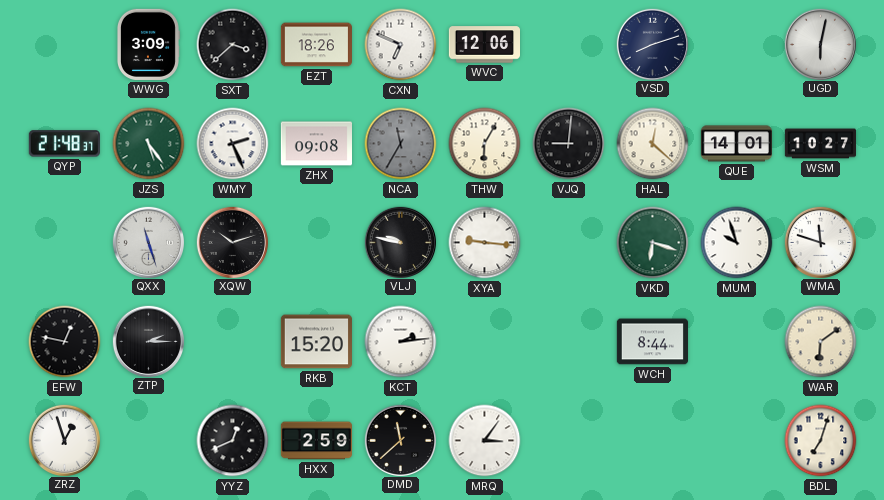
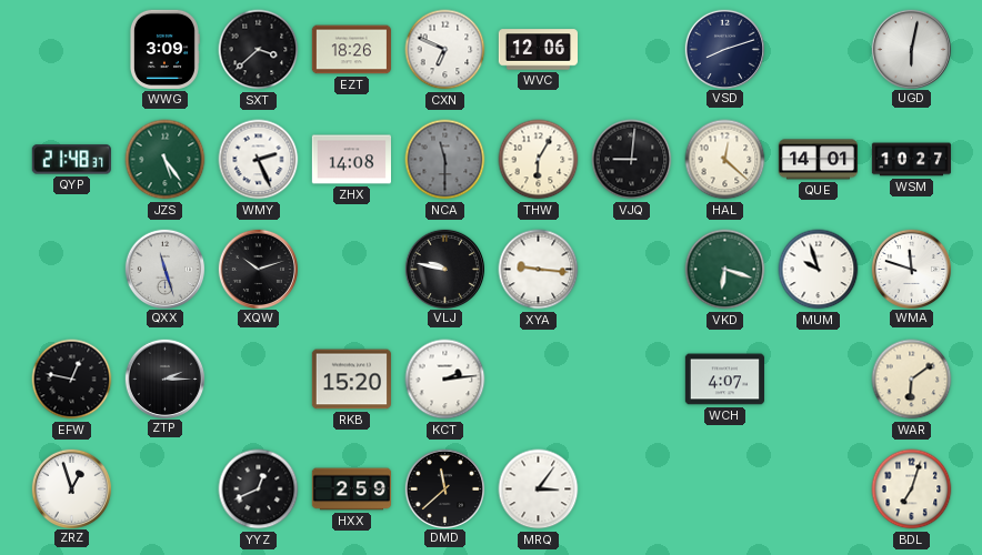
ZHX: 09:08 -> 14:08
NCA: 11:35 -> 11:30
WCH: 8:44 -> 4:07
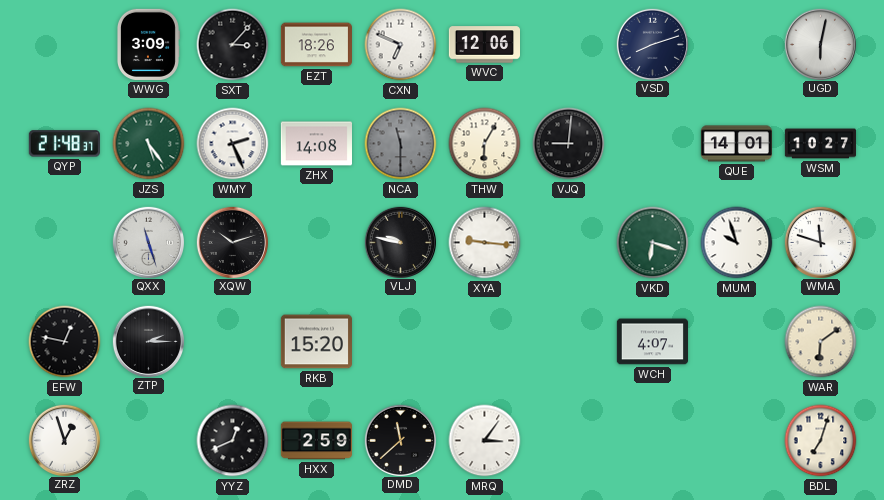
SXT: 3:38 -> 3:07
HAL: 12:22 -> none
KCT: 2:14 -> none
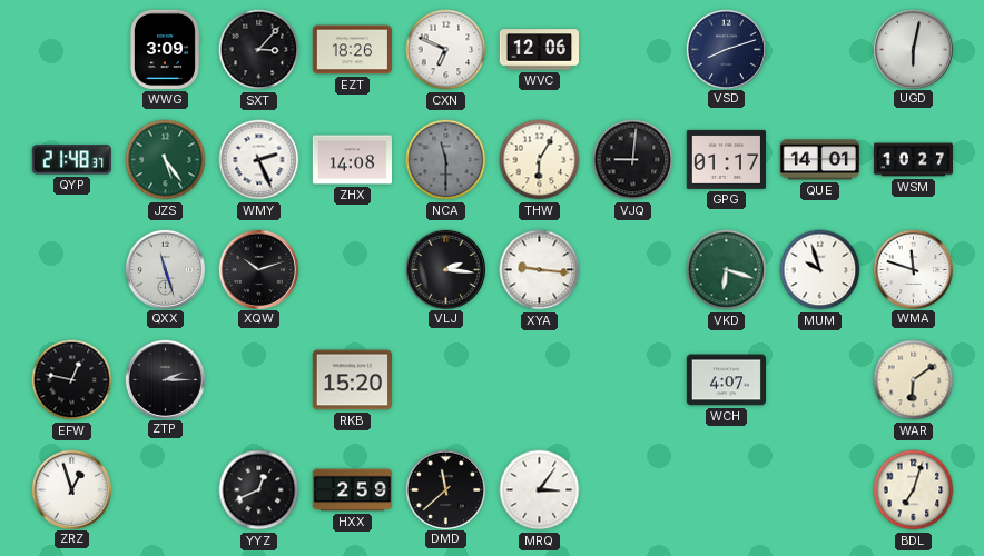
GPG: none -> 01:17
VLJ: 9:47 -> 2:16
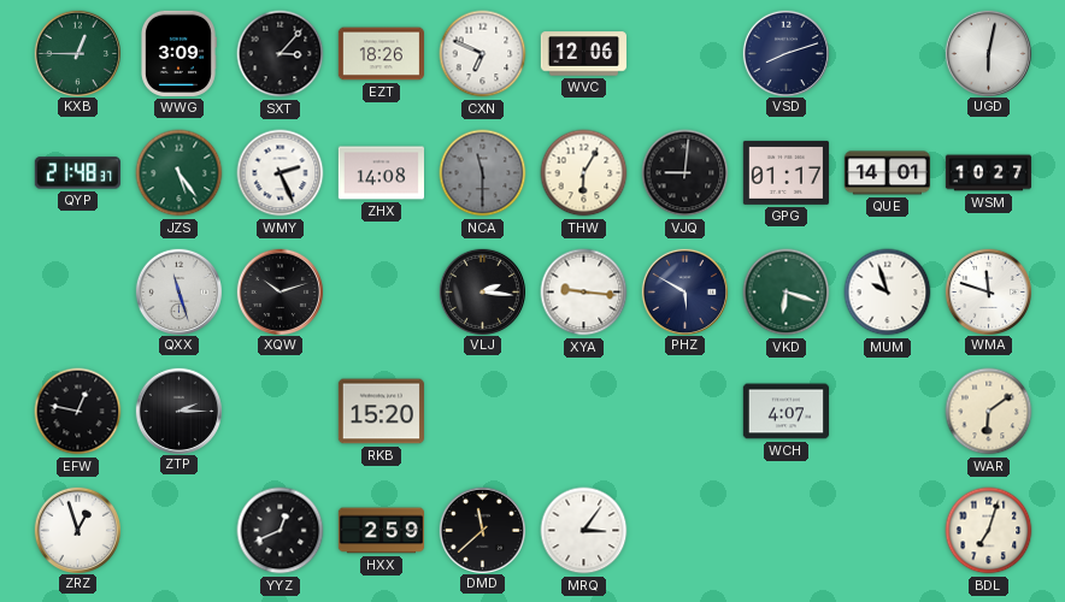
KXB: none -> 12:45
PHZ: none -> 5:50
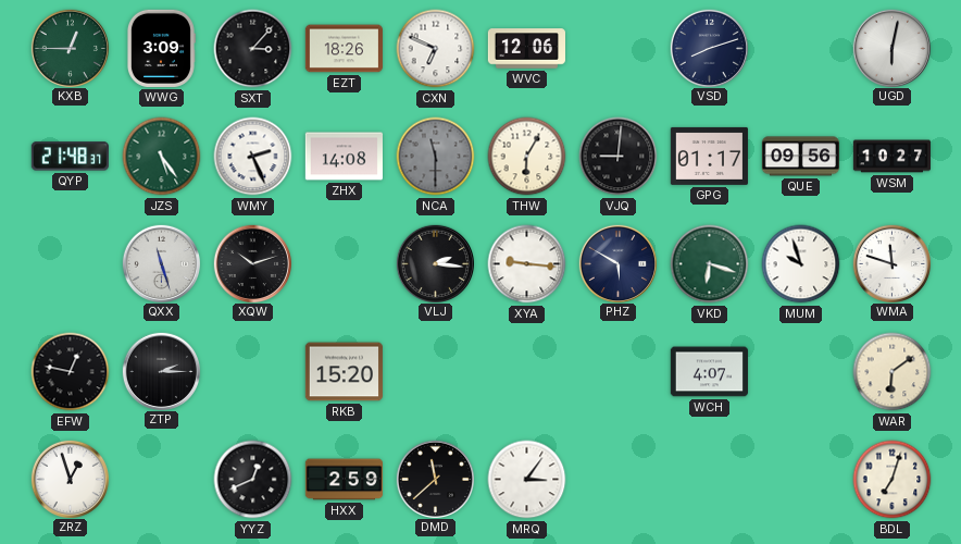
QUE: 14:01 -> 09:56
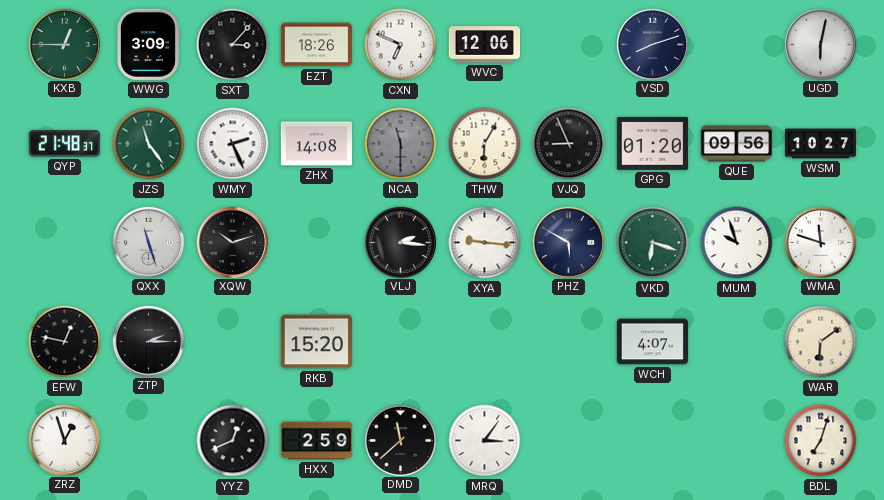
JZS: 5:24 -> 11:24
VJQ: 9:01 -> 8:56
GPG: 01:17 -> 01:20
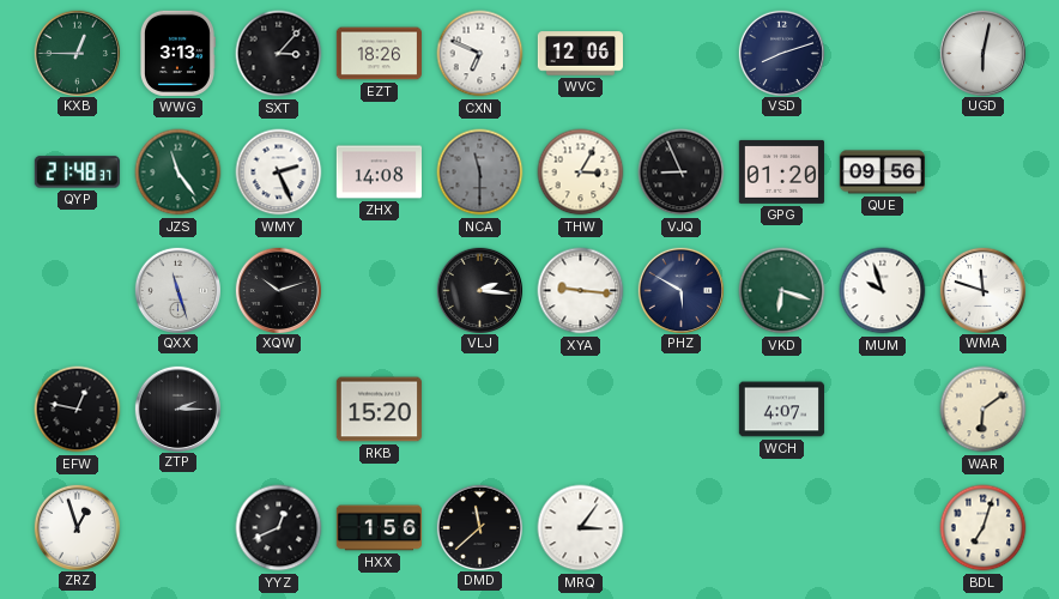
WWG: 3:09 -> 3:13
THW: 6:05 -> 3:05
WSM: 10:27 -> none
HXX: 2:59 -> 1:56
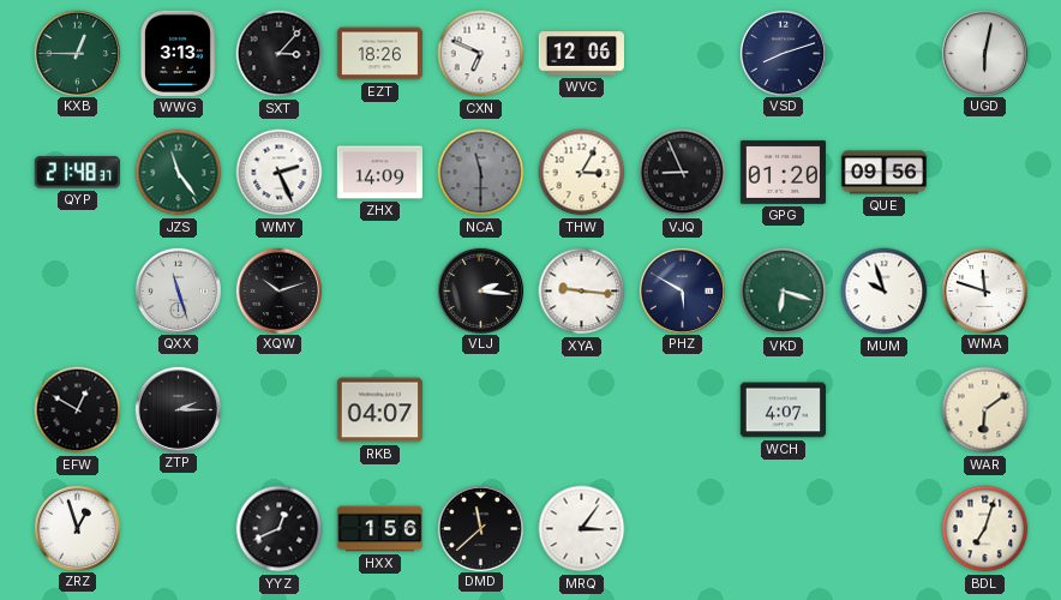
ZHX: 14:08 -> 14:09
EFW: 12:47 -> 12:50
RKB: 15:20 -> 04:07
